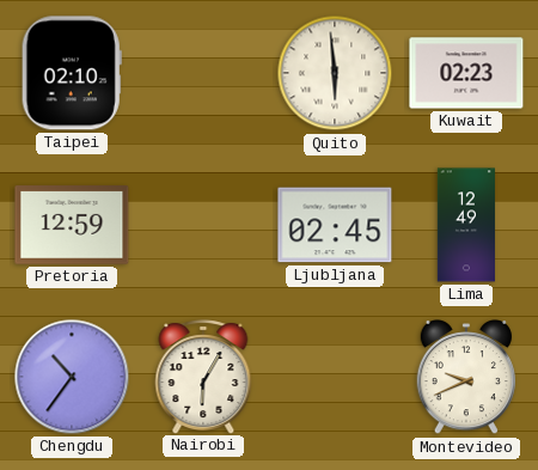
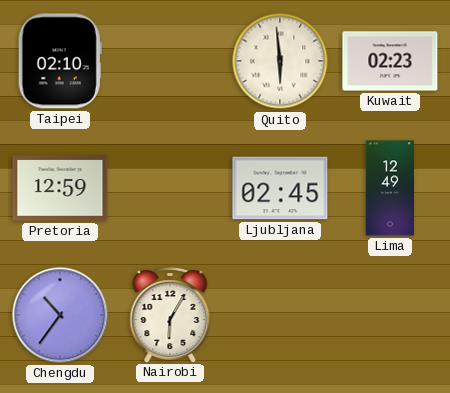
Montevideo: 9:41 -> none
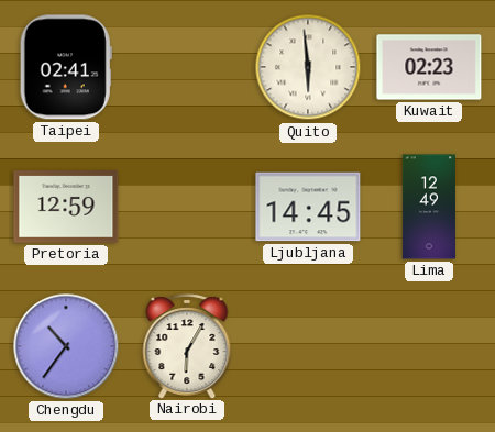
Taipei: 02:10 -> 02:41
Ljubljana: 02:45 -> 14:45
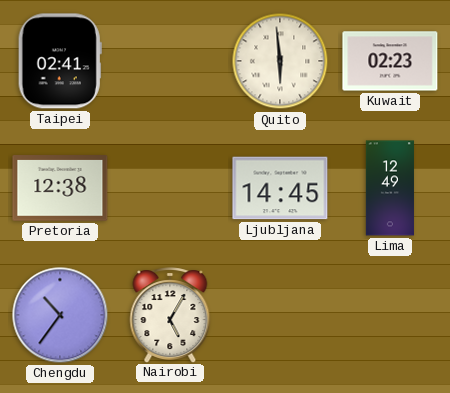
Pretoria: 12:59 -> 12:38
Nairobi: 6:05 -> 5:05
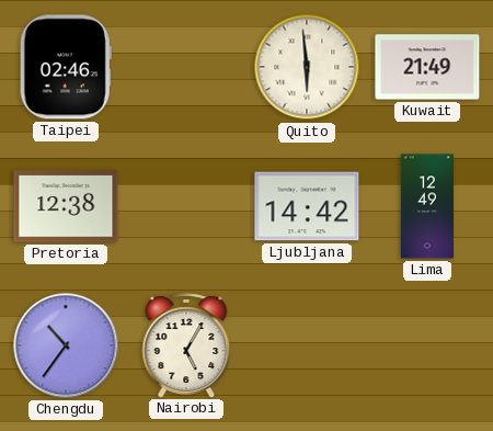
Taipei: 02:41 -> 02:46
Kuwait: 02:23 -> 21:49
Ljubljana: 14:45 -> 14:42
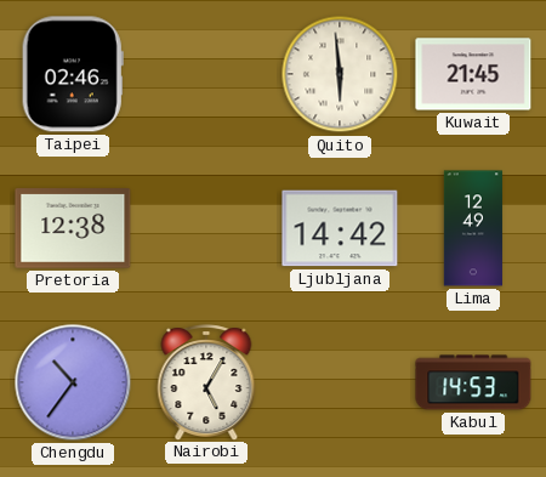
Kuwait: 21:49 -> 21:45
Kabul: none -> 14:53
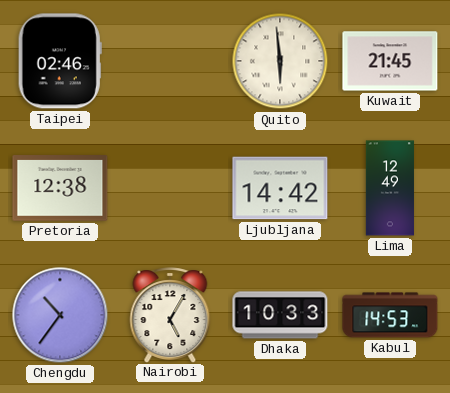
Dhaka: none -> 10:33
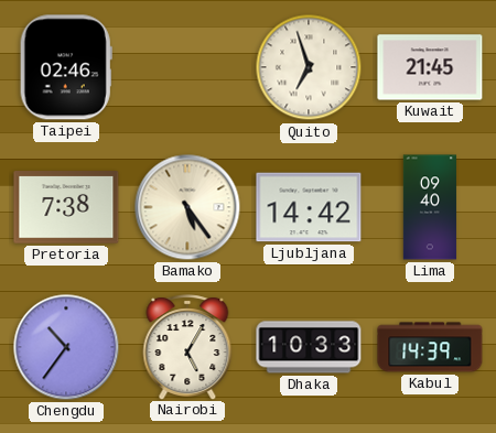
Quito: 5:59 -> 6:57
Pretoria: 12:38 -> 7:38
Bamako: none -> 5:24
Lima: 12:49 -> 09:40
Kabul: 14:53 -> 14:39
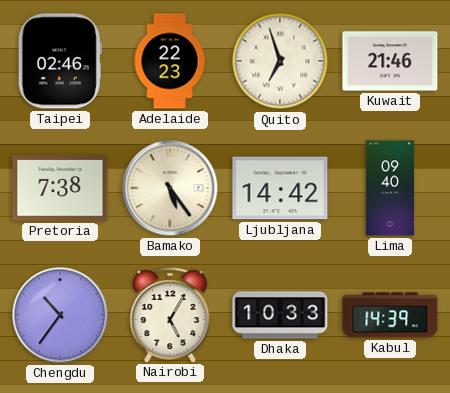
Adelaide: none -> 22:23
Kuwait: 21:45 -> 21:46
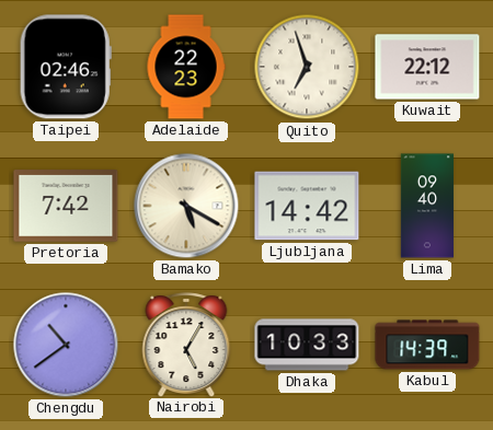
Kuwait: 21:46 -> 22:12
Pretoria: 7:38 -> 7:42
Bamako: 5:24 -> 5:20
Chengdu: 10:36 -> 10:39
